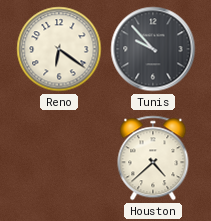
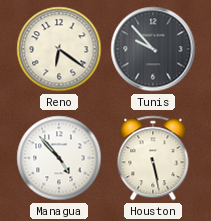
Managua: none -> 4:53
Houston: 4:38 -> 5:28
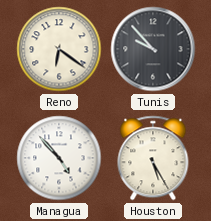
Houston: 5:28 -> 5:25
